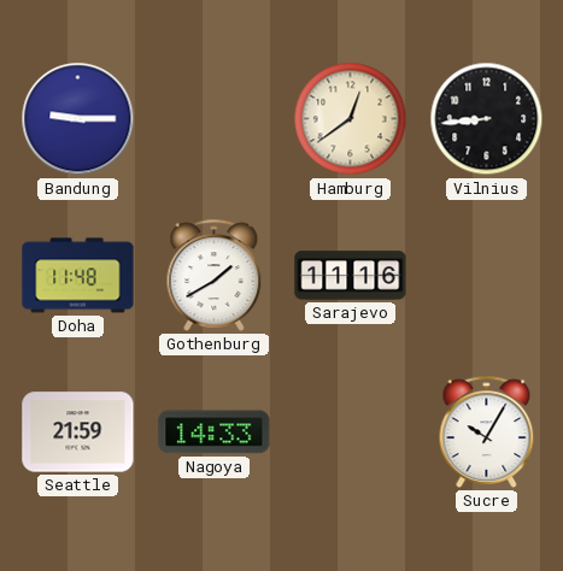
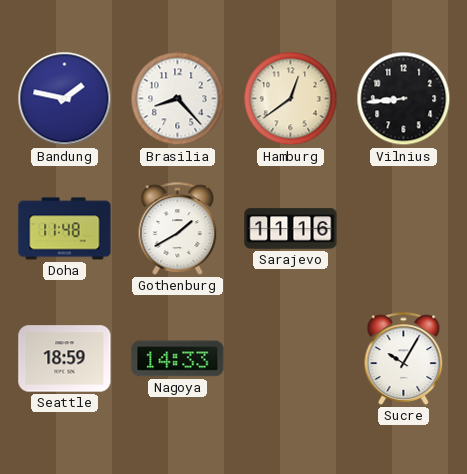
Bandung: 9:15 -> 1:47
Brasilia: none -> 8:23
Seattle: 21:59 -> 18:59
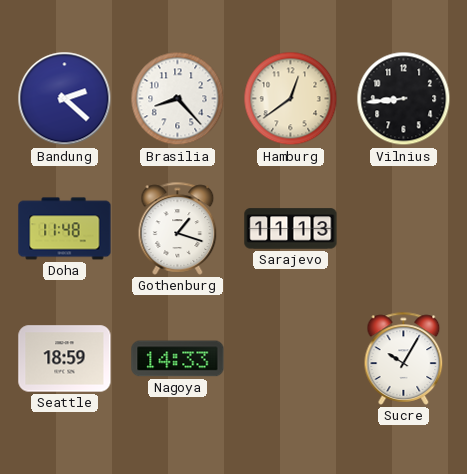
Bandung: 1:47 -> 2:22
Gothenburg: 1:40 -> 1:18
Sarajevo: 11:16 -> 11:13
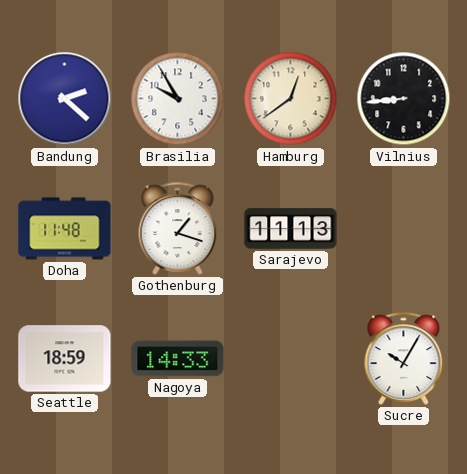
Brasilia: 8:23 -> 9:55
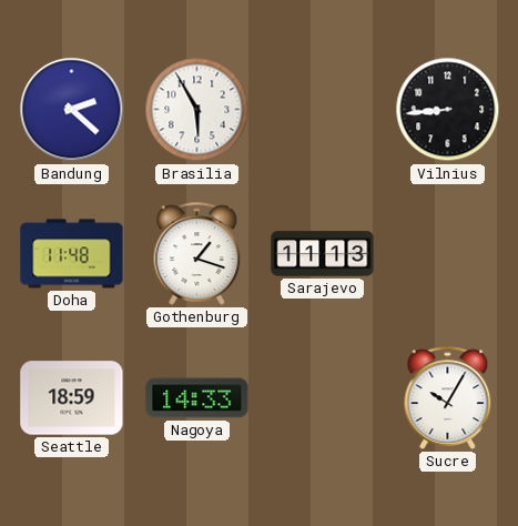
Brasilia: 9:55 -> 5:55
Hamburg: 12:39 -> none
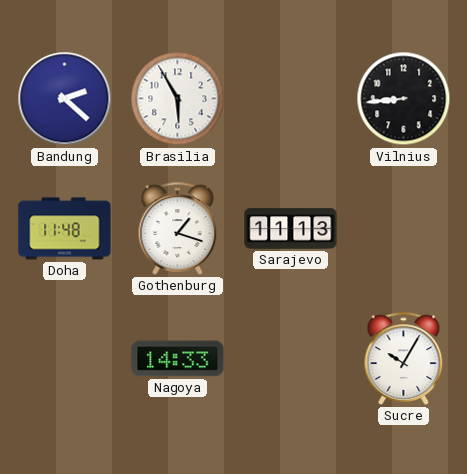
Seattle: 18:59 -> none
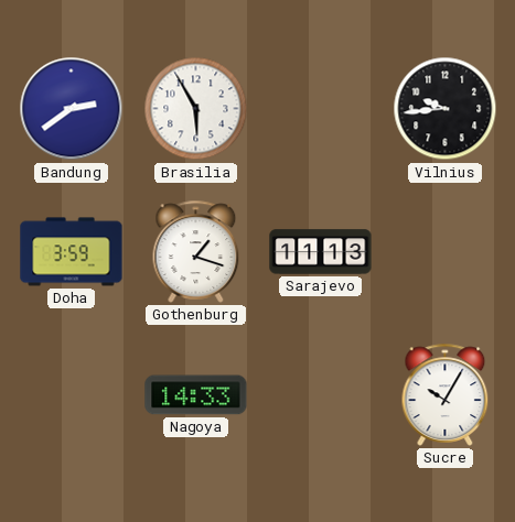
Bandung: 2:22 -> 2:39
Vilnius: 8:44 -> 9:44
Doha: 11:48 -> 3:59
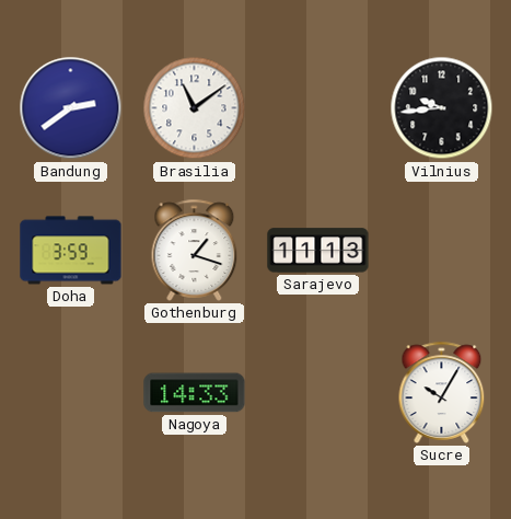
Brasilia: 5:55 -> 11:09
